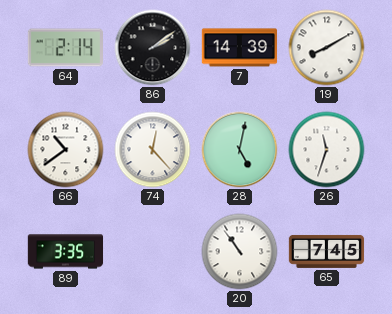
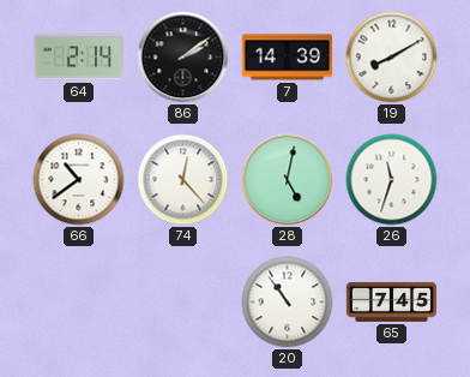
89: 3:35 -> none
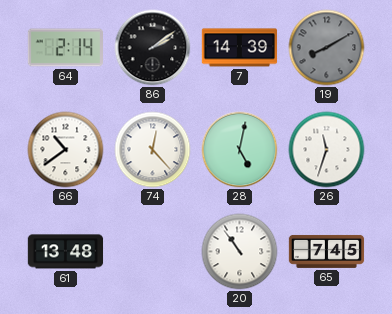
19 dial: white -> grey
61: none -> 13:48
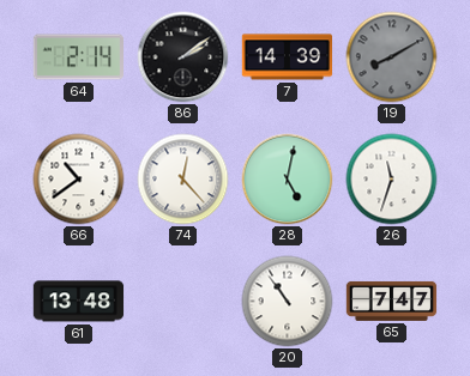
65: 7:45 -> 7:47
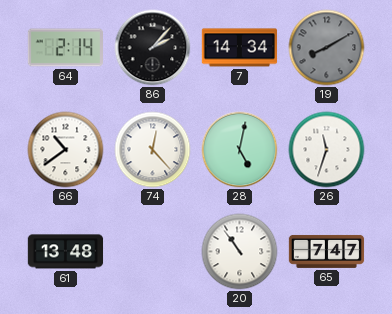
86: 2:09 -> 2:07
7: 14:39 -> 14:34
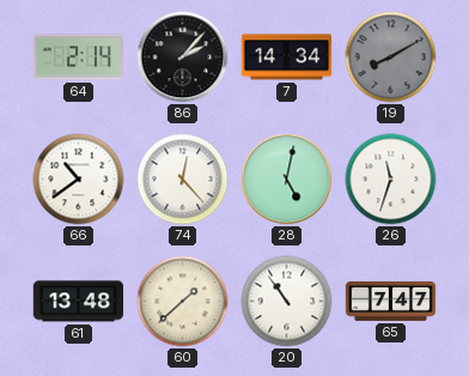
60: none -> 1:38
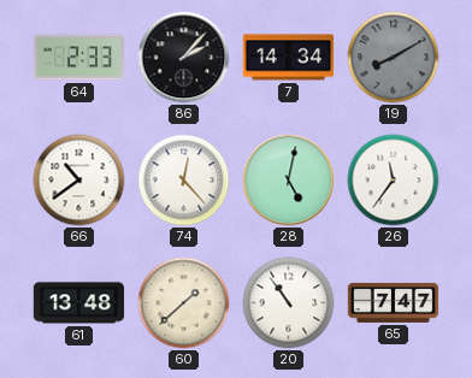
64: 2:14 -> 2:33
26: 11:33 -> 11:36
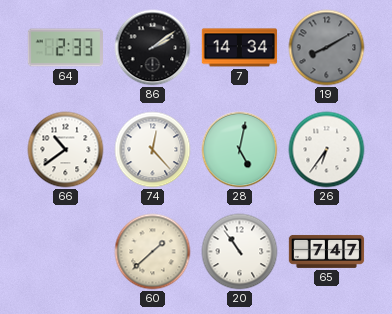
86: 2:07 -> 2:09
26: 11:36 -> 6:36
61: 13:48 -> none
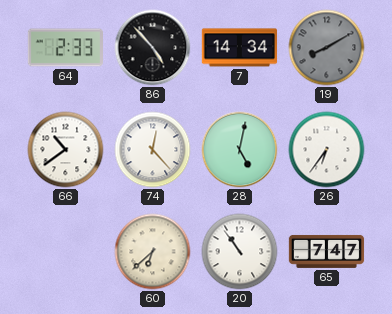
86: 2:09 -> 4:53
60: 1:38 -> 6:38
